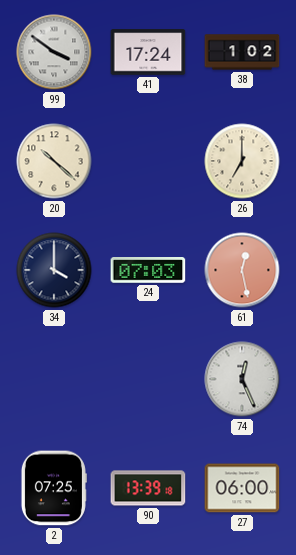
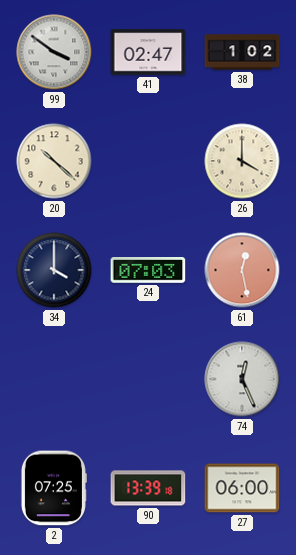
41: 17:24 -> 02:47
26: 7:00 -> 4:00
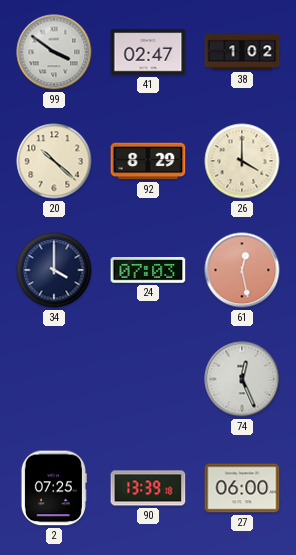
92: none -> 8:29
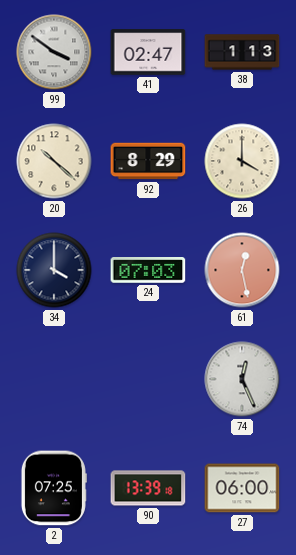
38: 1:02 -> 1:13
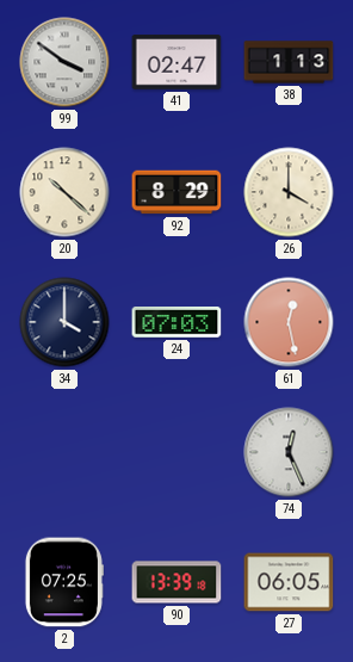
27: 06:00 -> 06:05
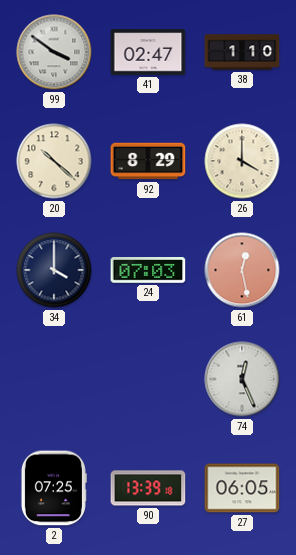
38: 1:13 -> 1:10
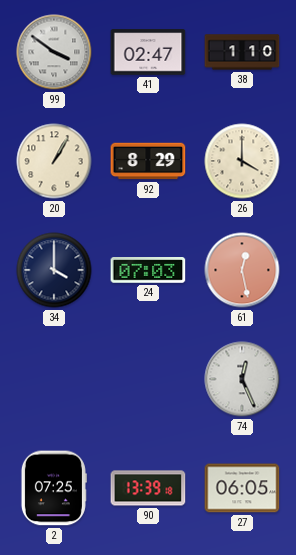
20: 10:22 -> 1:05
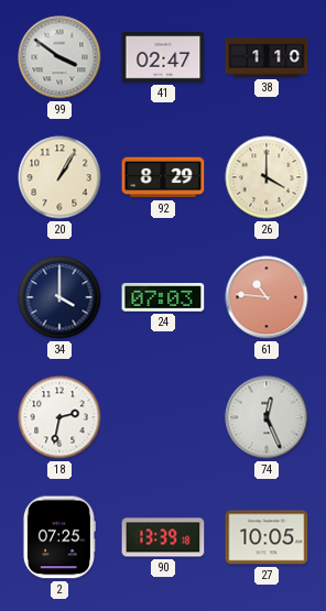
61: 12:28 -> 10:46
18: none -> 2:32
27: 06:05 -> 10:05
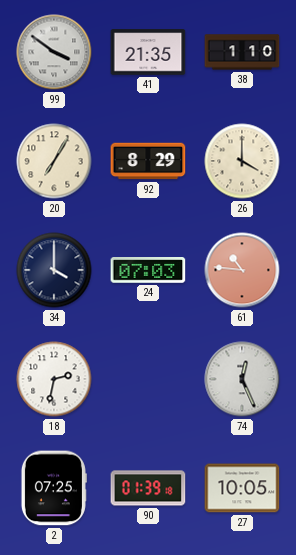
41: 02:47 -> 21:35
20: 1:05 -> 7:05
90: 13:39 -> 01:39
